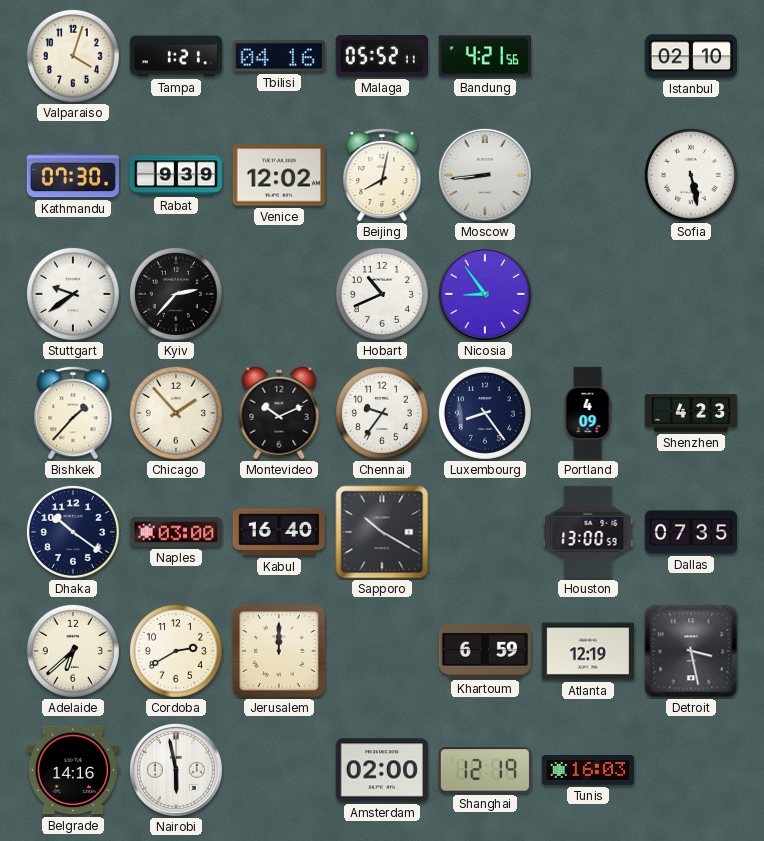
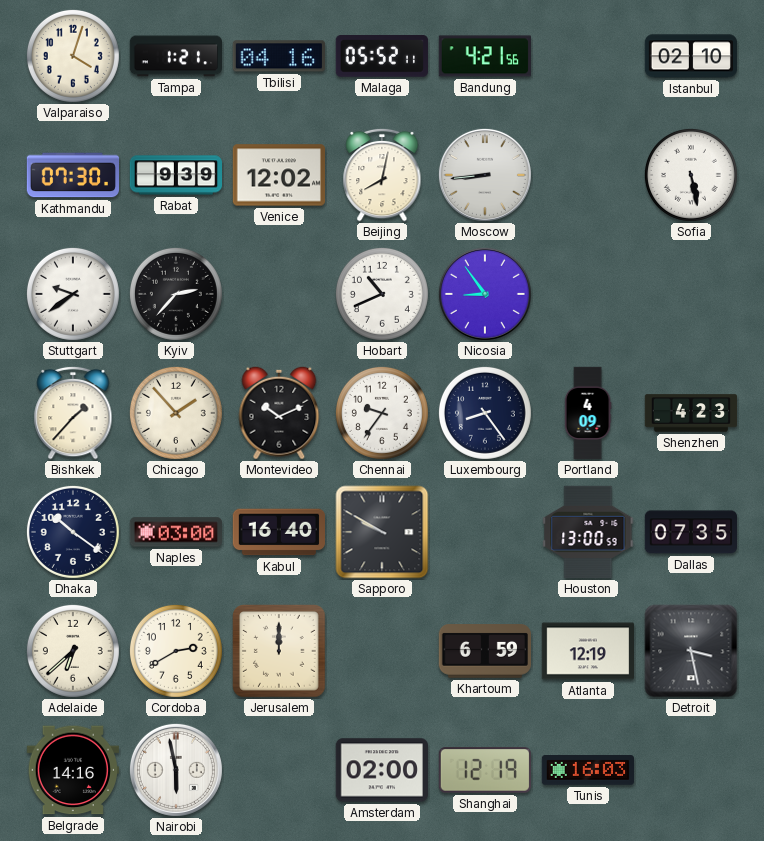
Sapporo: 10:20 -> 9:50
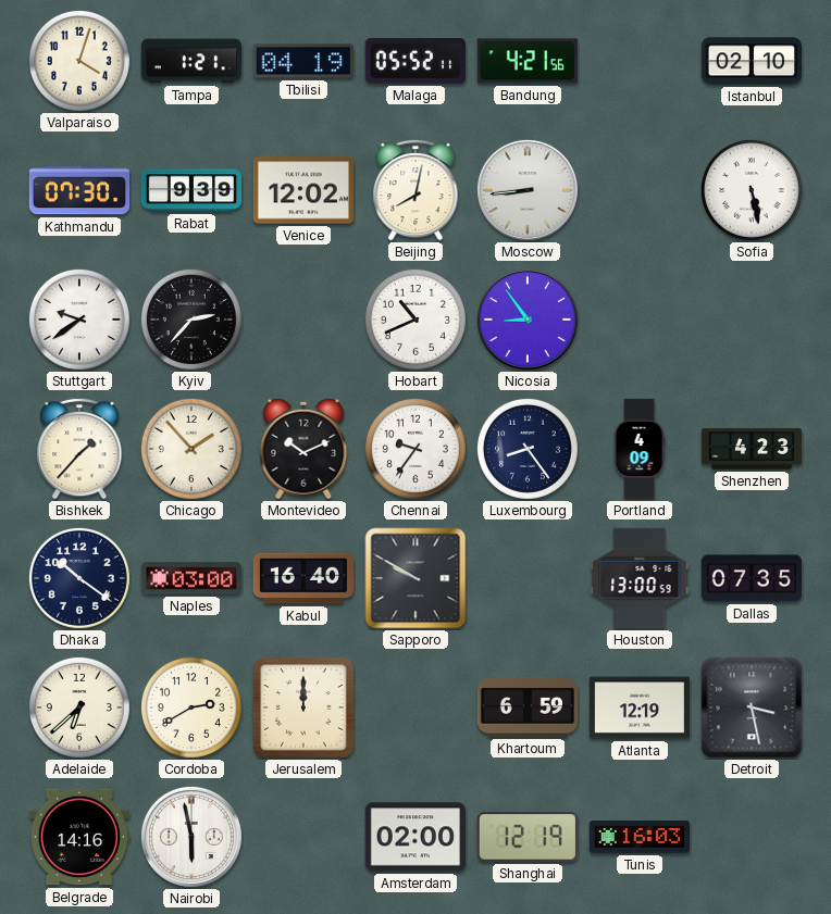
Tbilisi: 04:16 -> 04:19
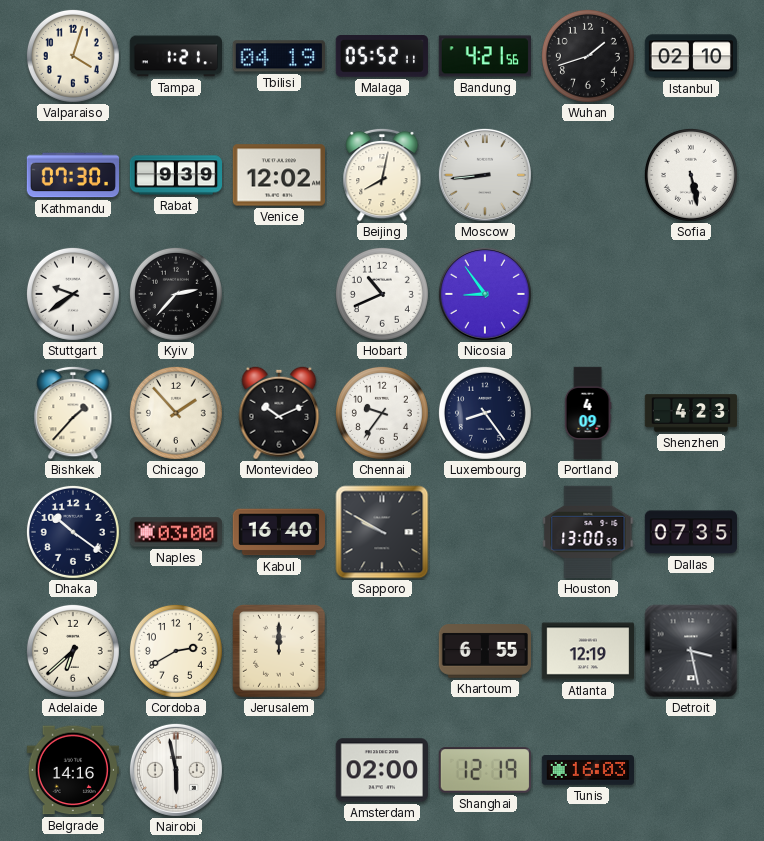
Wuhan: none -> 1:42
Khartoum: 6:59 -> 6:55
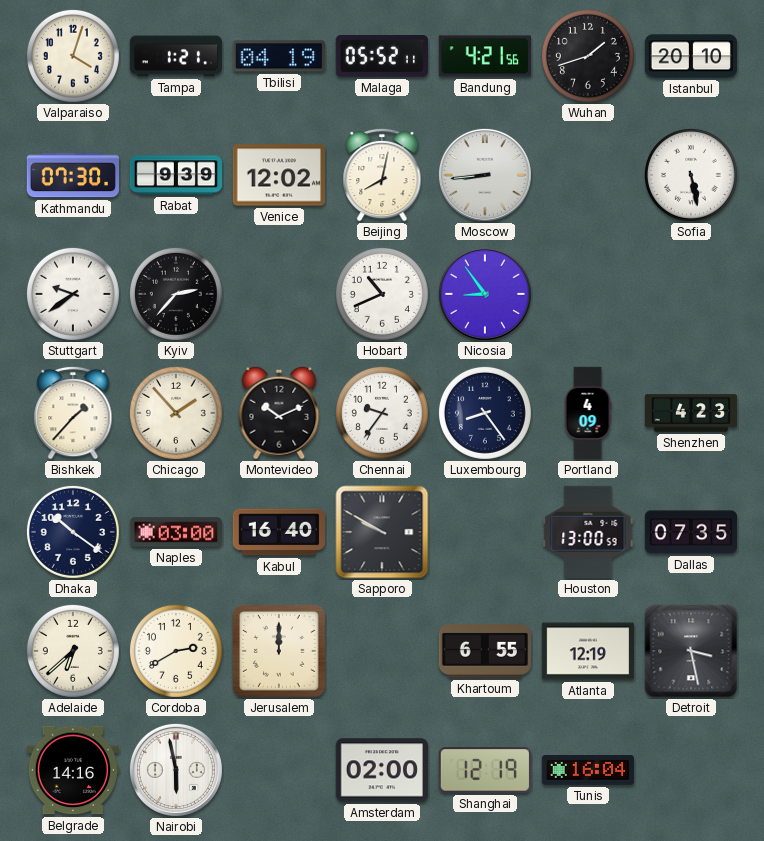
Istanbul: 02:10 -> 20:10
Tunis: 16:03 -> 16:04
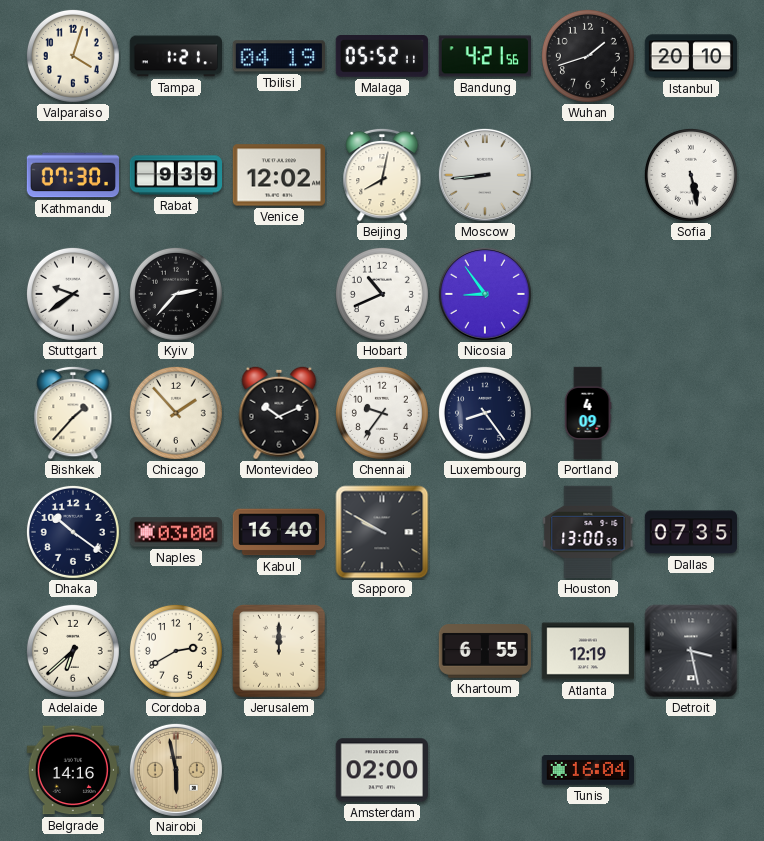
Shenzhen: 4:23 -> none
Nairobi dial: white -> champagne
Shanghai: 12:19 -> none
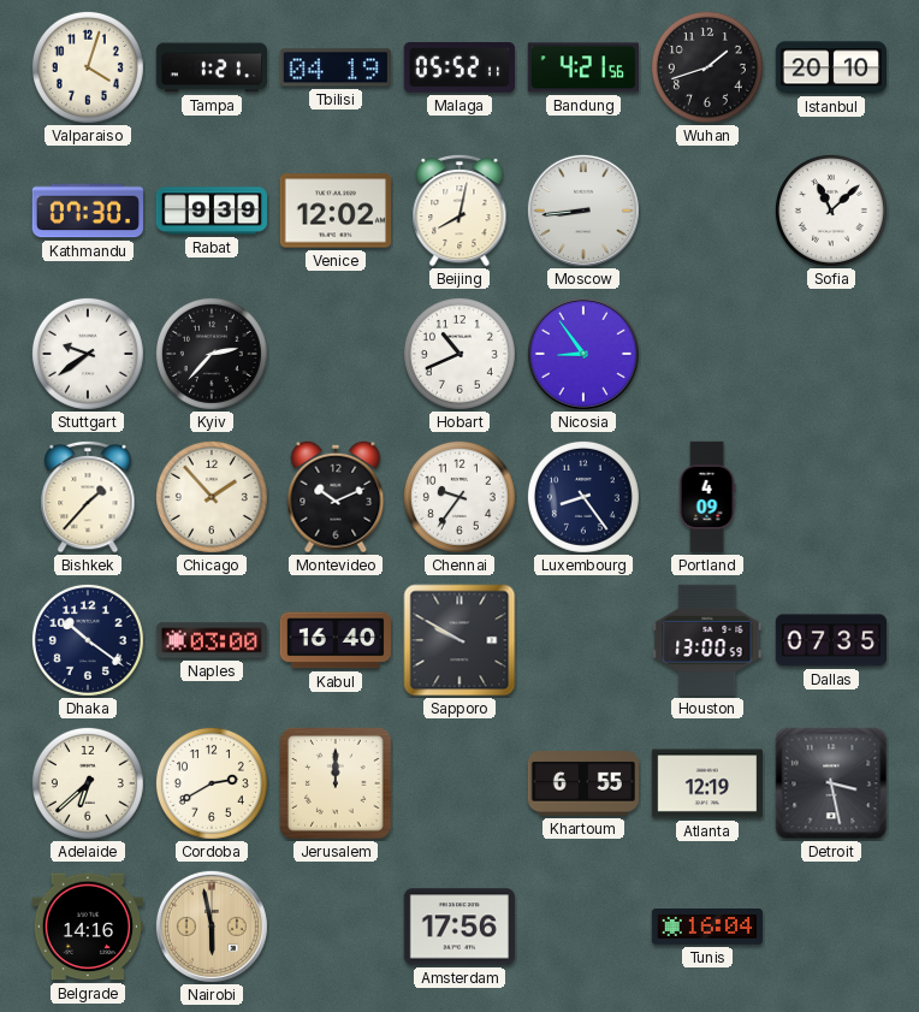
Sofia: 5:28 -> 11:08
Amsterdam: 02:00 -> 17:56
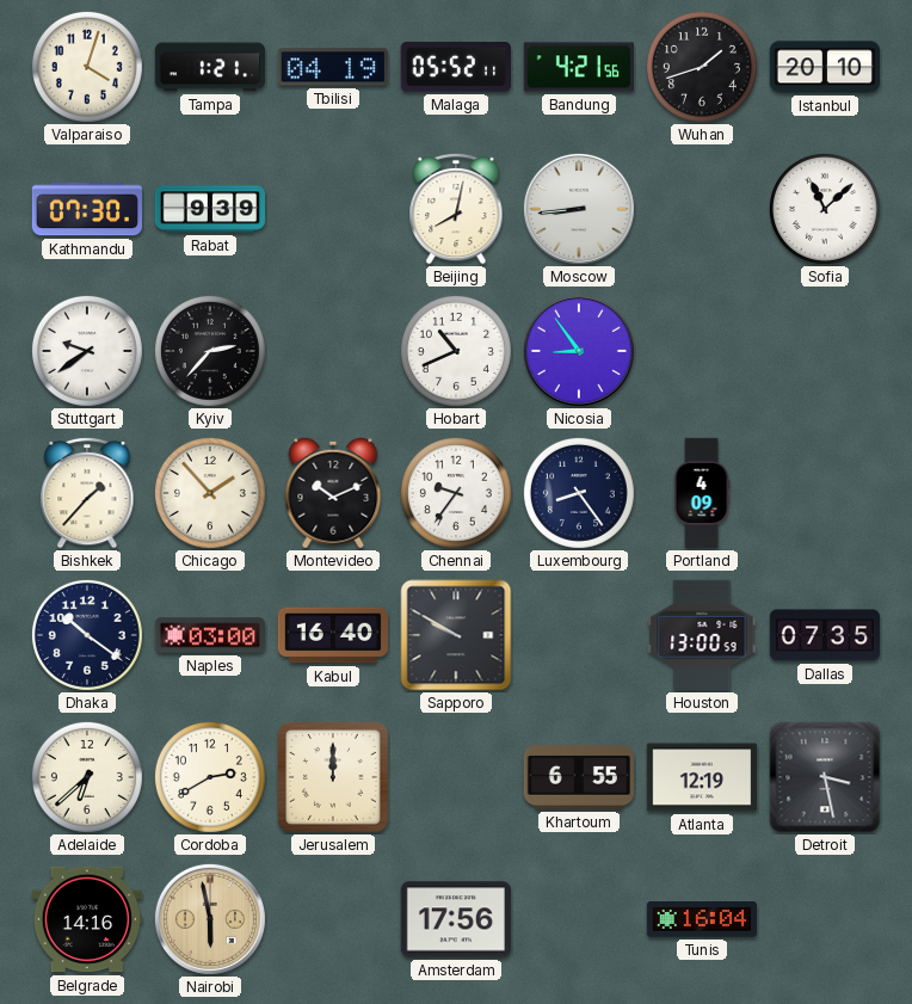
Venice: 12:02 -> none
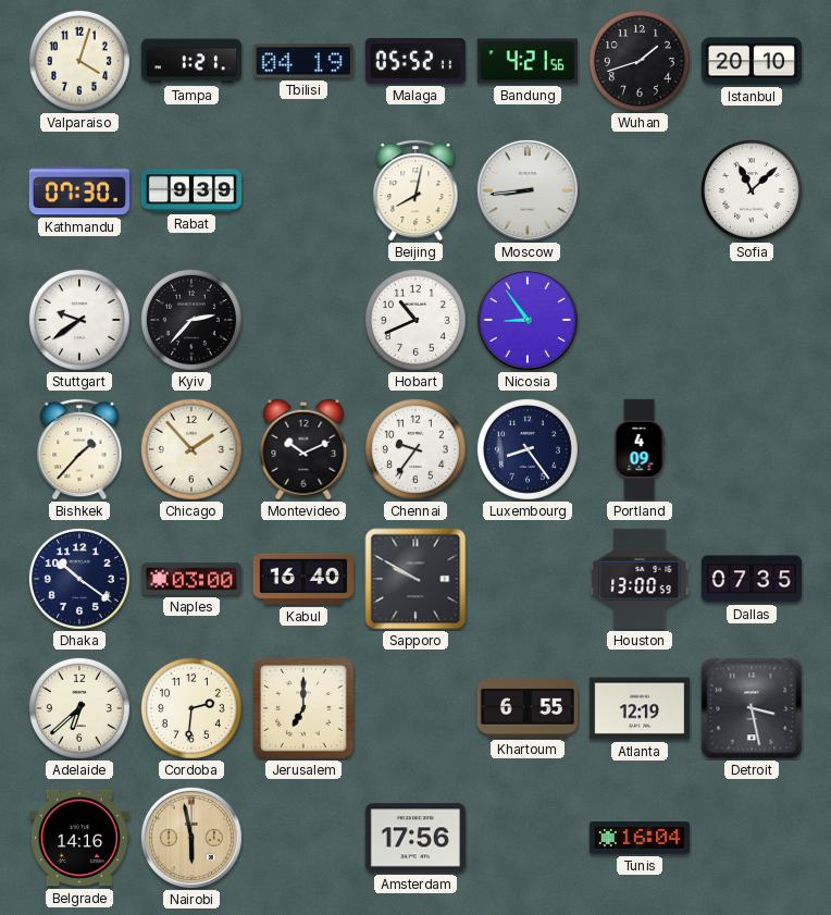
Cordoba: 2:40 -> 2:31
Jerusalem: 12:00 -> 7:00
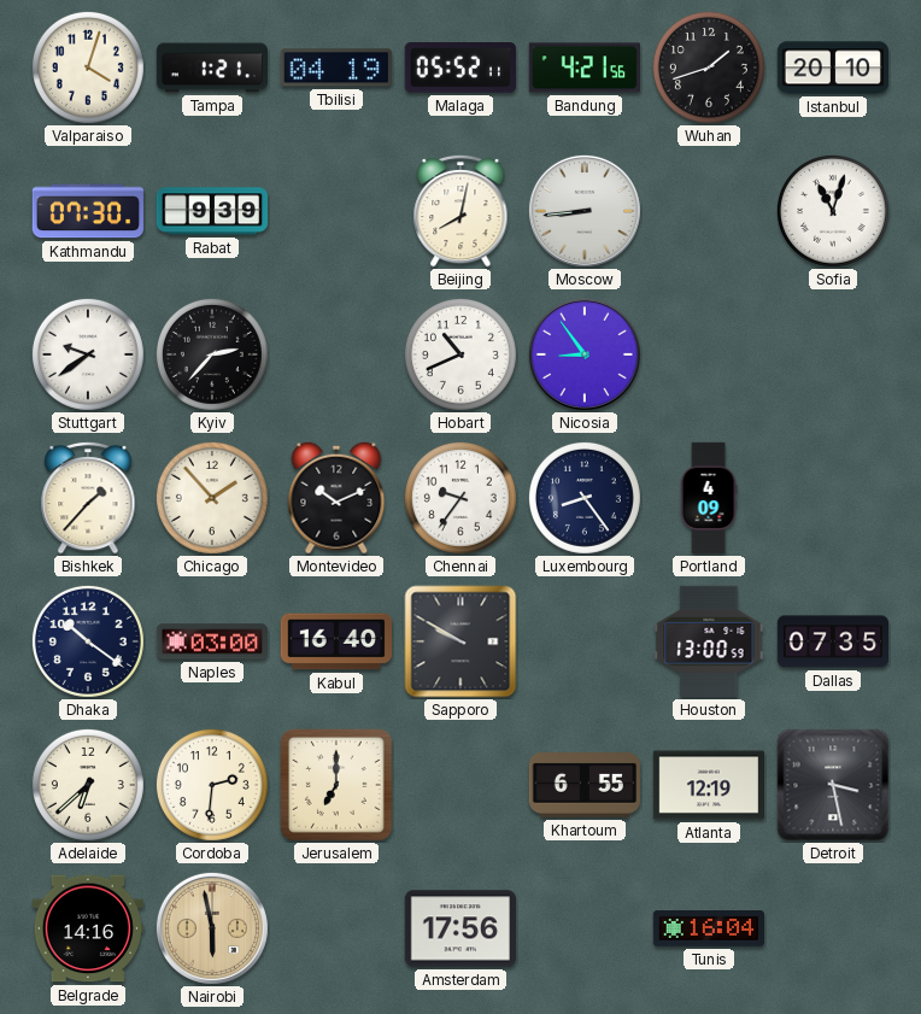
Sofia: 11:08 -> 11:03
